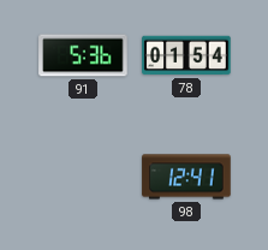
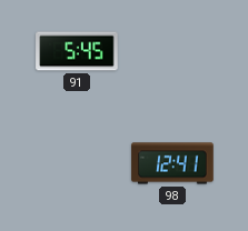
91: 5:36 -> 5:45
78: 01:54 -> none
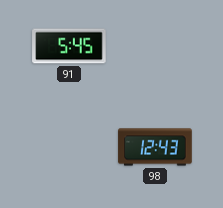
98: 12:41 -> 12:43
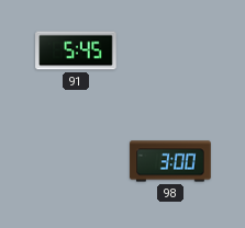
98: 12:43 -> 3:00
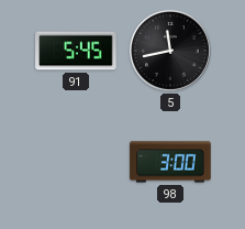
5: none -> 11:43
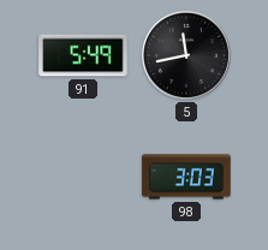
91: 5:45 -> 5:49
98: 3:00 -> 3:03
